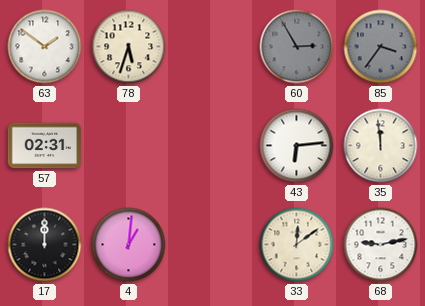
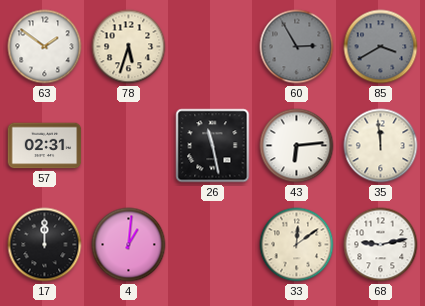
85: 3:36 -> 3:40
26: none -> 11:28
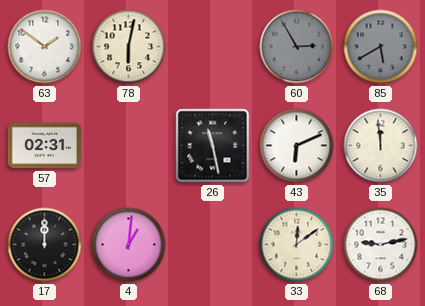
78: 5:33 -> 6:02
85: 3:40 -> 5:40
43: 6:14 -> 6:11
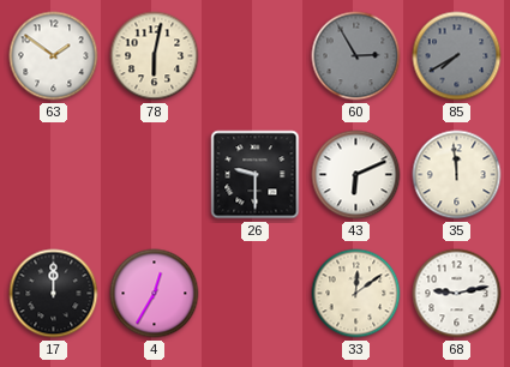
85: 5:40 -> 7:40
57: 02:31 -> none
26: 11:28 -> 9:30
4: 1:01 -> 12:35
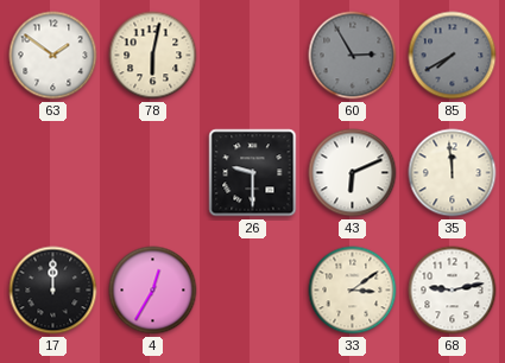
33: 12:09 -> 3:09
